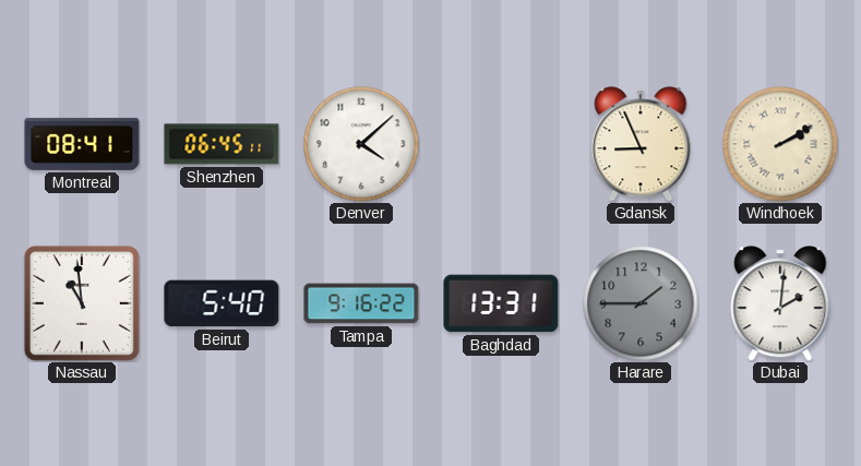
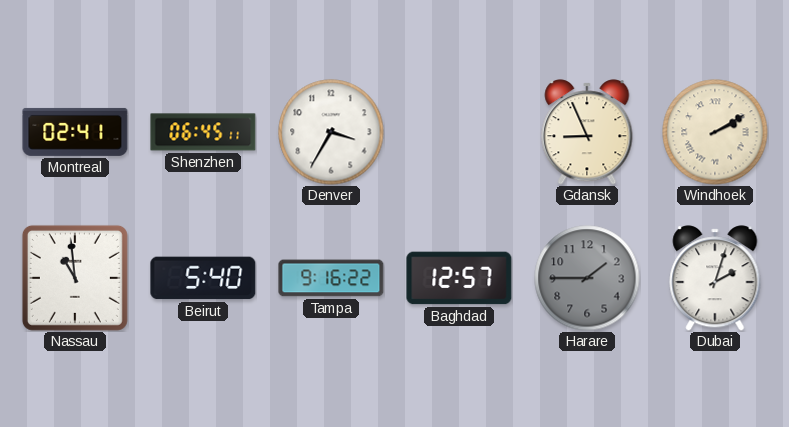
Montreal: 08:41 -> 02:41
Denver: 4:08 -> 3:35
Baghdad: 13:31 -> 12:57
Dubai: 2:01 -> 2:03
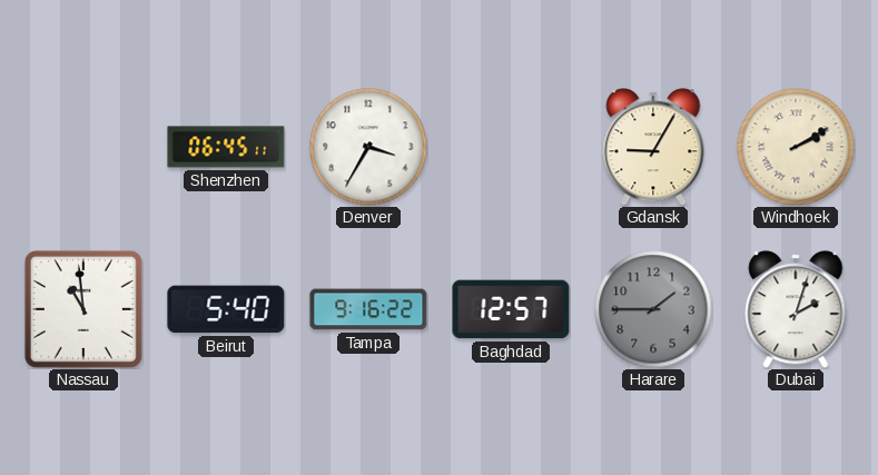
Montreal: 02:41 -> none
Gdansk: 8:56 -> 9:05
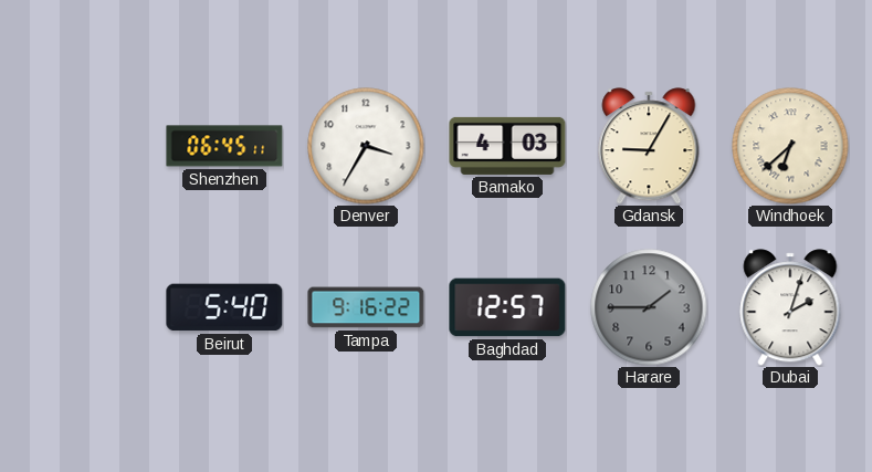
Bamako: none -> 4:03
Windhoek: 2:10 -> 6:38
Nassau: 10:59 -> none
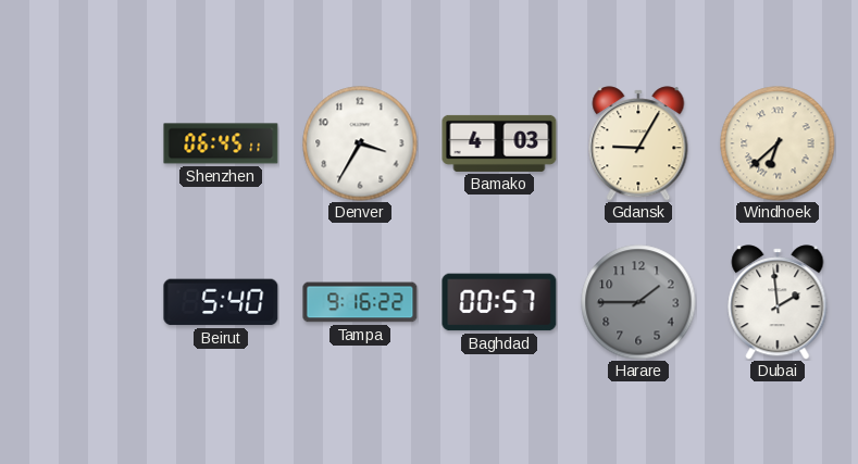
Baghdad: 12:57 -> 00:57
Dubai: 2:03 -> 1:59
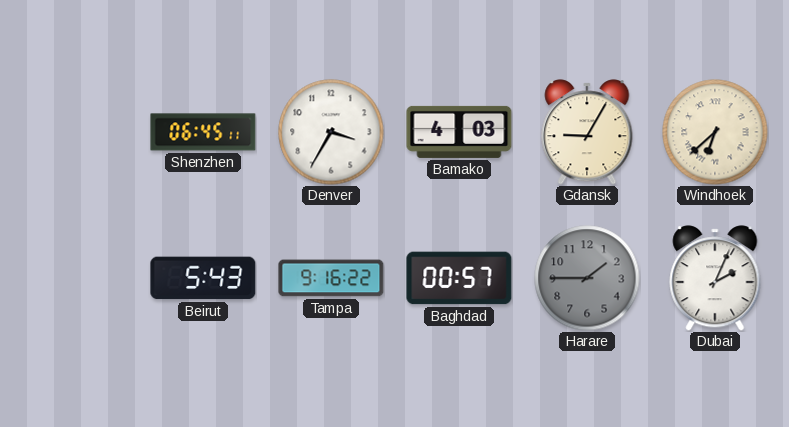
Beirut: 5:40 -> 5:43
Dubai: 1:59 -> 2:04
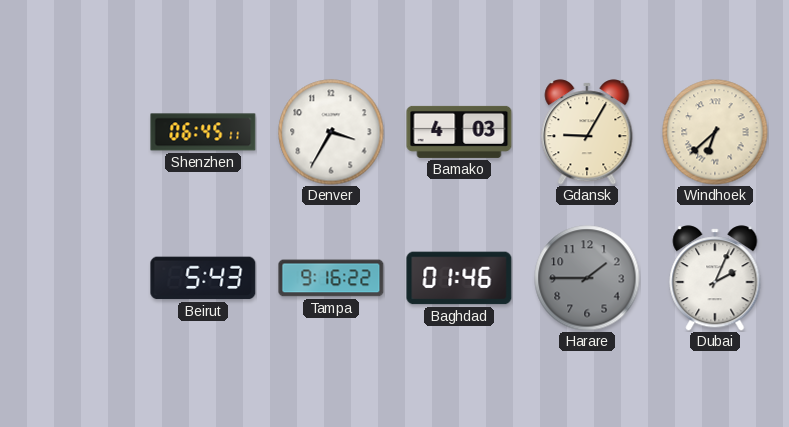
Baghdad: 00:57 -> 01:46
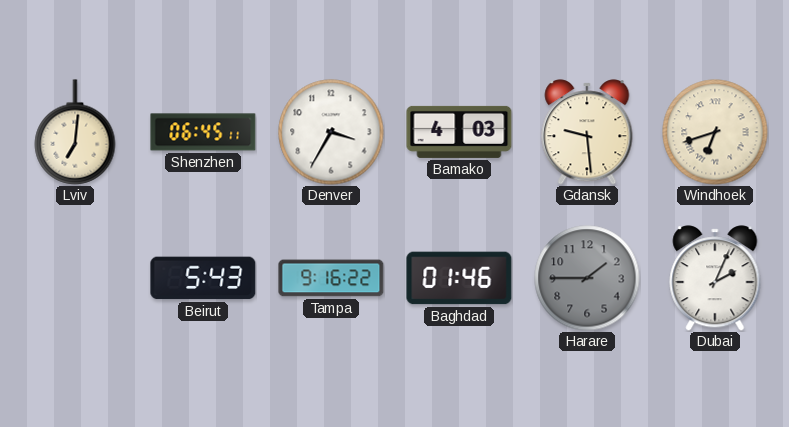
Lviv: none -> 7:01
Gdansk: 9:05 -> 9:29
Windhoek: 6:38 -> 6:42
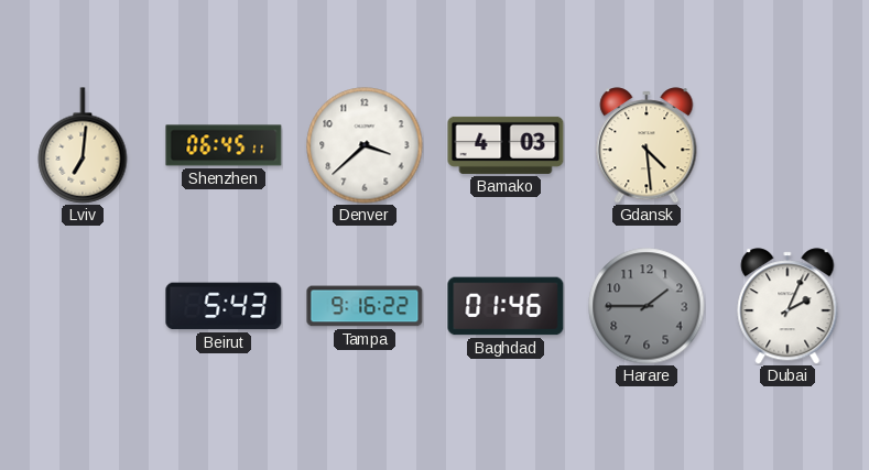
Denver: 3:35 -> 3:38
Gdansk: 9:29 -> 4:29
Windhoek: 6:42 -> none
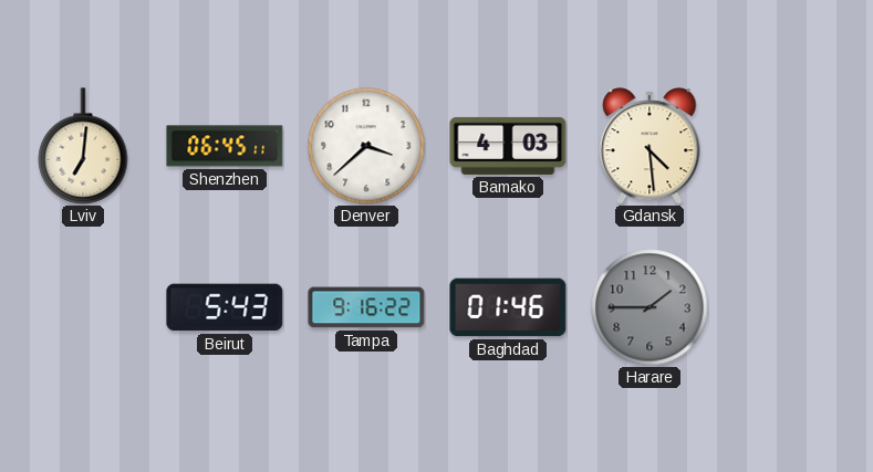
Dubai: 2:04 -> none
